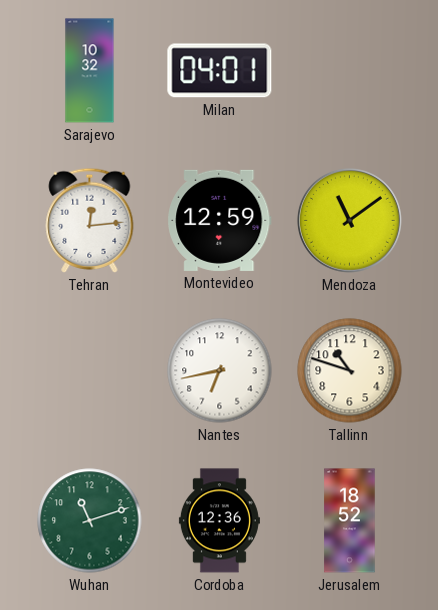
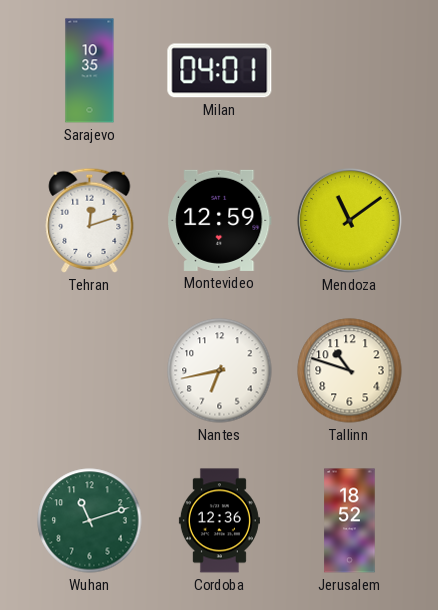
Sarajevo: 10:32 -> 10:35
Tehran: 12:14 -> 12:12
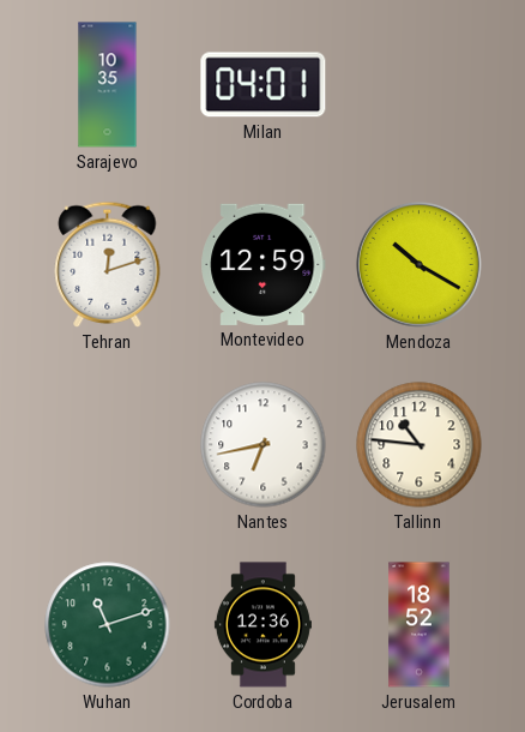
Mendoza: 11:09 -> 10:20
Tallinn: 10:48 -> 10:46
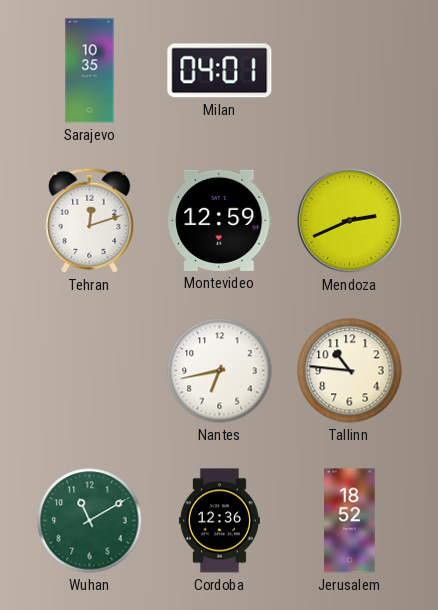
Mendoza: 10:20 -> 2:41
Wuhan: 11:12 -> 11:10
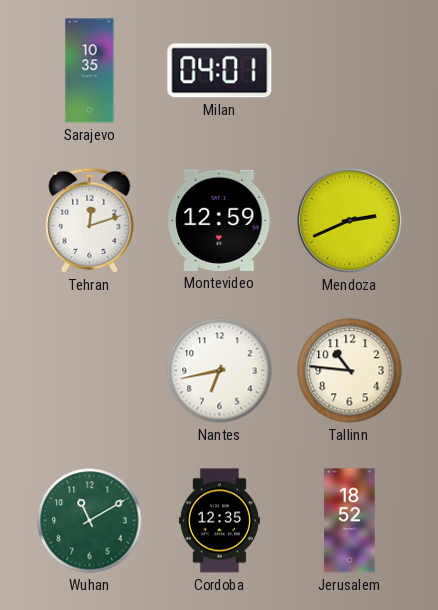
Cordoba: 12:36 -> 12:35
